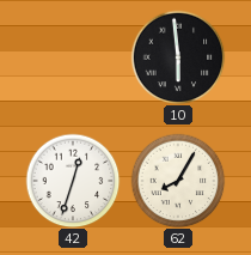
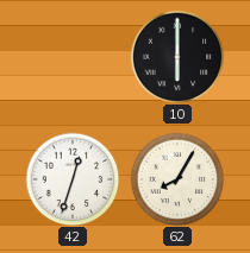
10: 5:59 -> 6:00
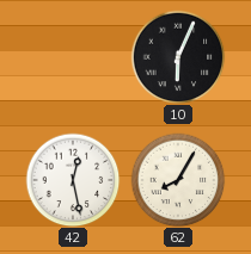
10: 6:00 -> 6:04
42: 12:33 -> 12:28
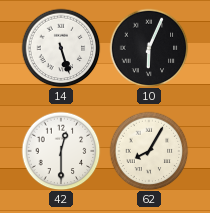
14: none -> 5:27
42: 12:28 -> 12:30
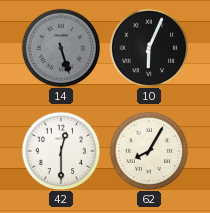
14 dial: white -> grey
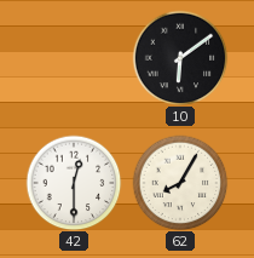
14: 5:27 -> none
10: 6:04 -> 6:09
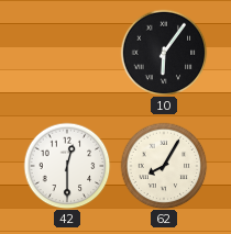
10: 6:09 -> 6:06
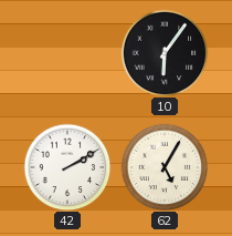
42: 12:30 -> 2:10
62: 8:05 -> 5:05
